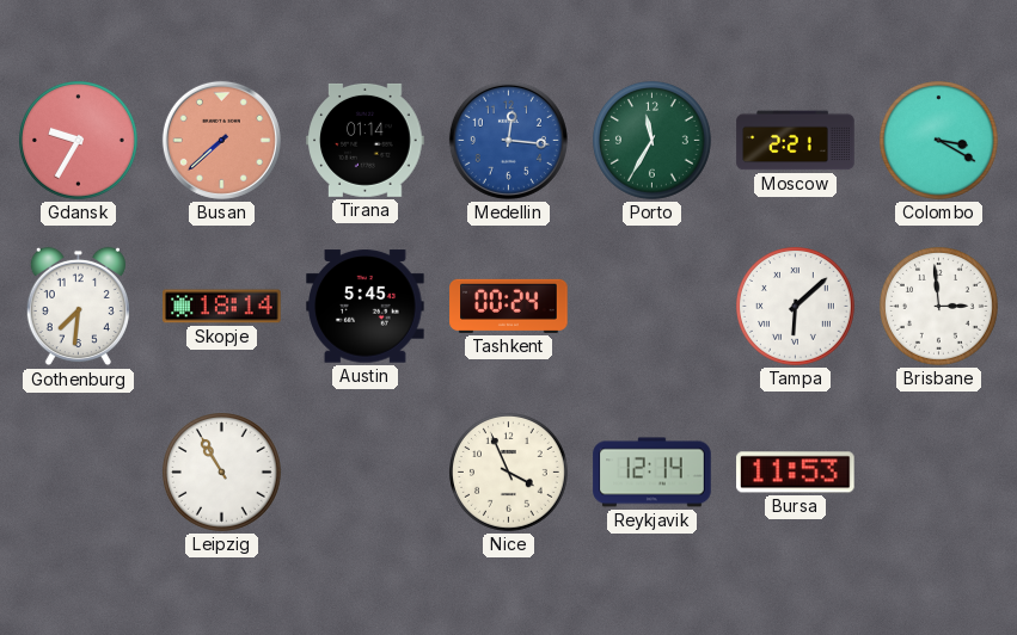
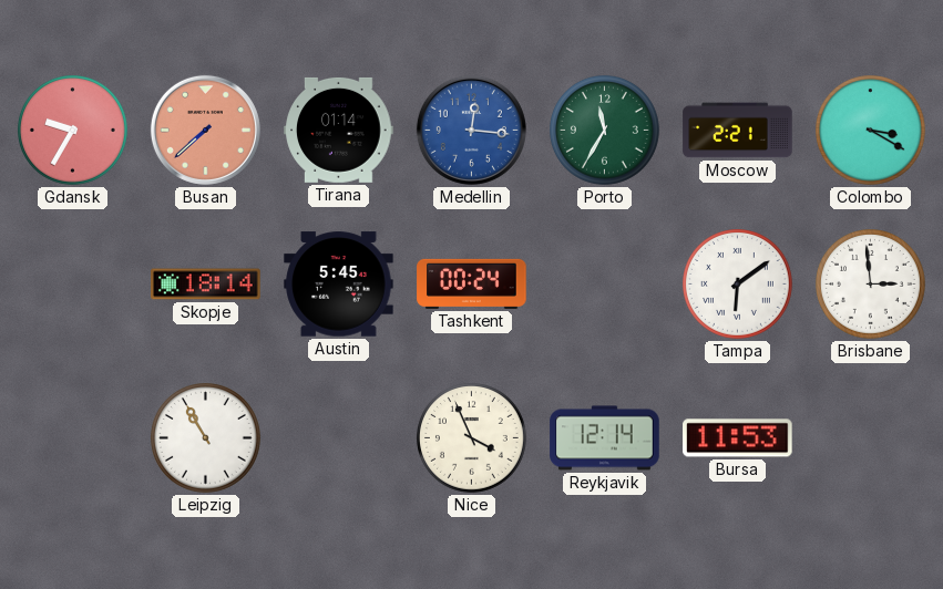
Gothenburg: 7:31 -> none
Tampa: 6:08 -> 6:09
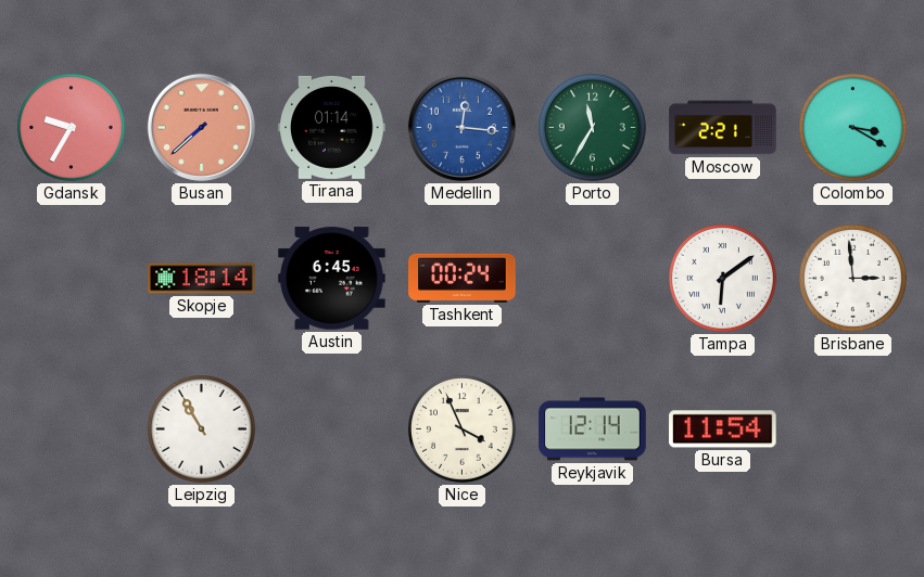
Austin: 5:45 -> 6:45
Bursa: 11:53 -> 11:54
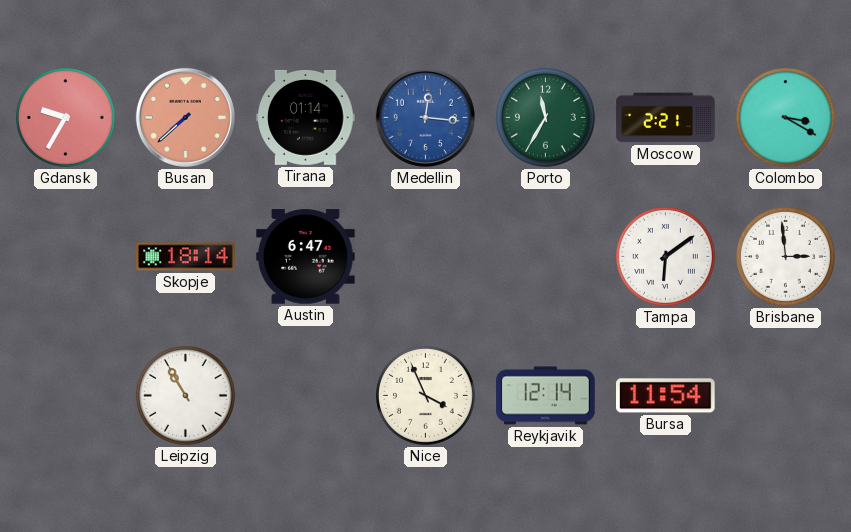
Austin: 6:45 -> 6:47
Tashkent: 00:24 -> none
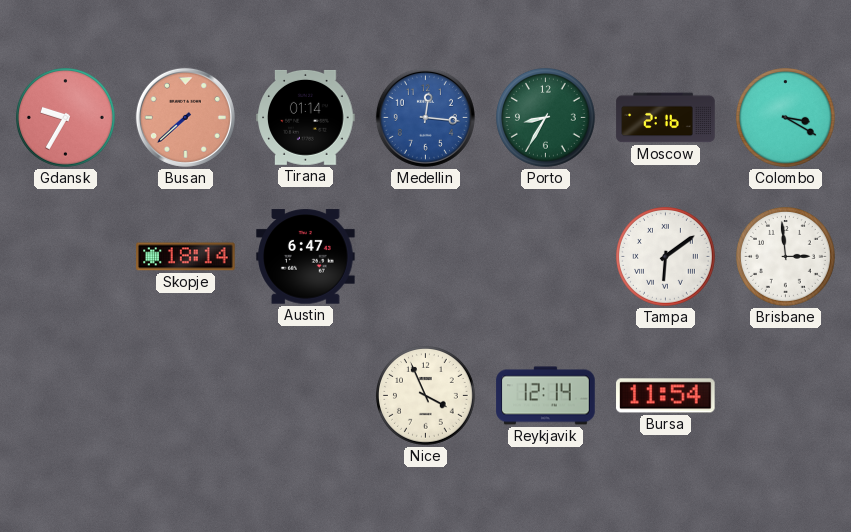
Porto: 11:35 -> 8:35
Moscow: 2:21 -> 2:16
Leipzig: 10:55 -> none
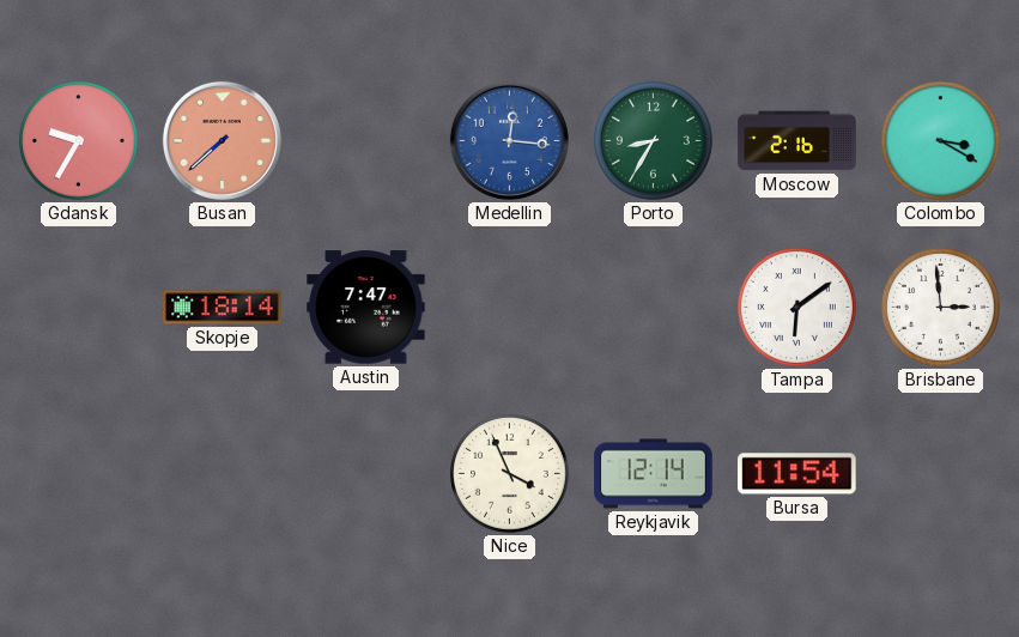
Tirana: 01:14 -> none
Austin: 6:47 -> 7:47
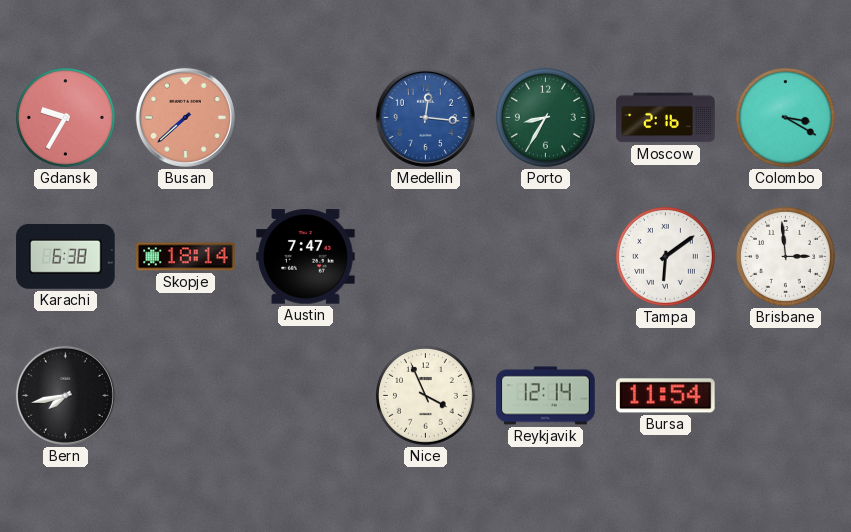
Karachi: none -> 6:38
Bern: none -> 7:43
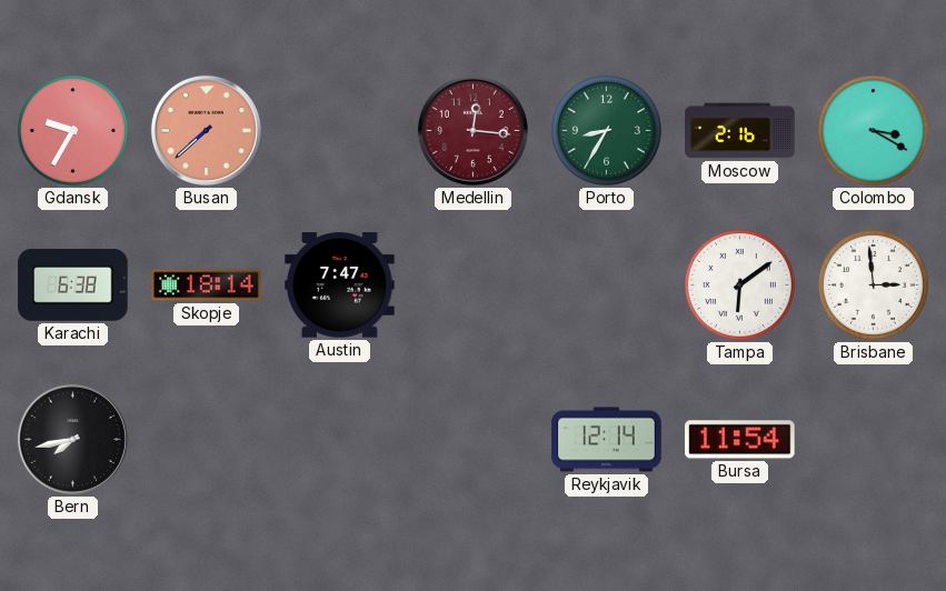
Medellin dial: blue -> burgundy
Nice: 3:56 -> none
